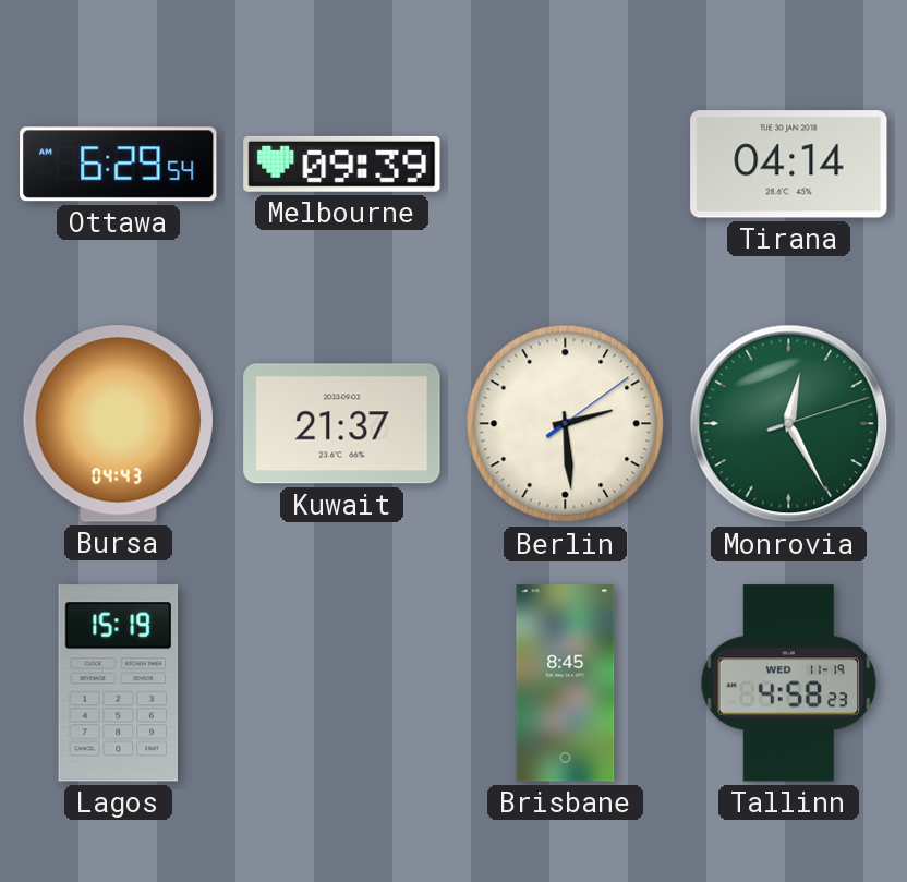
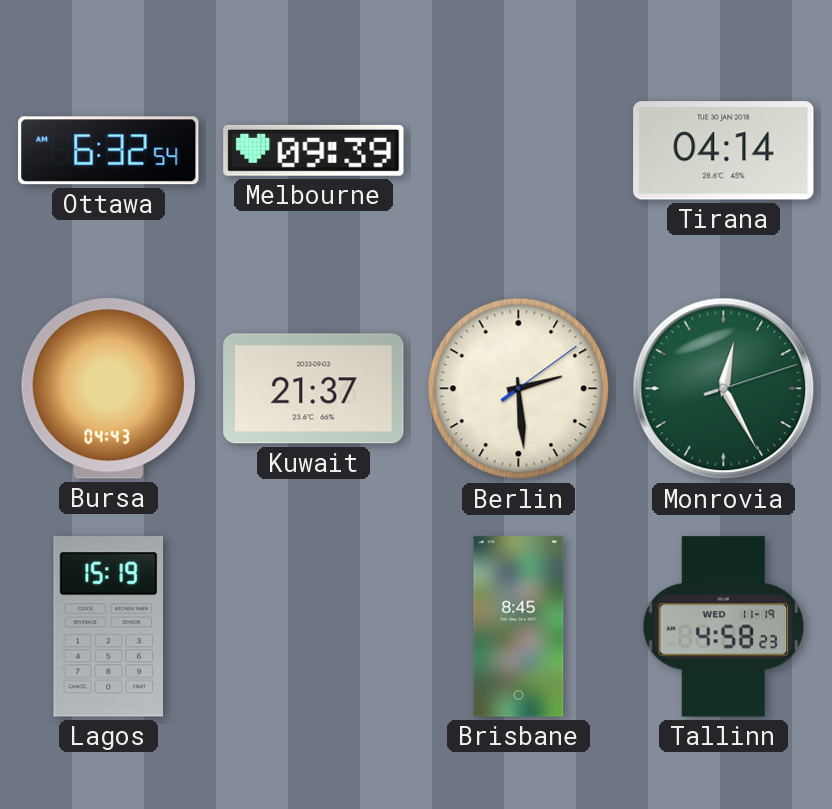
Ottawa: 6:29 -> 6:32
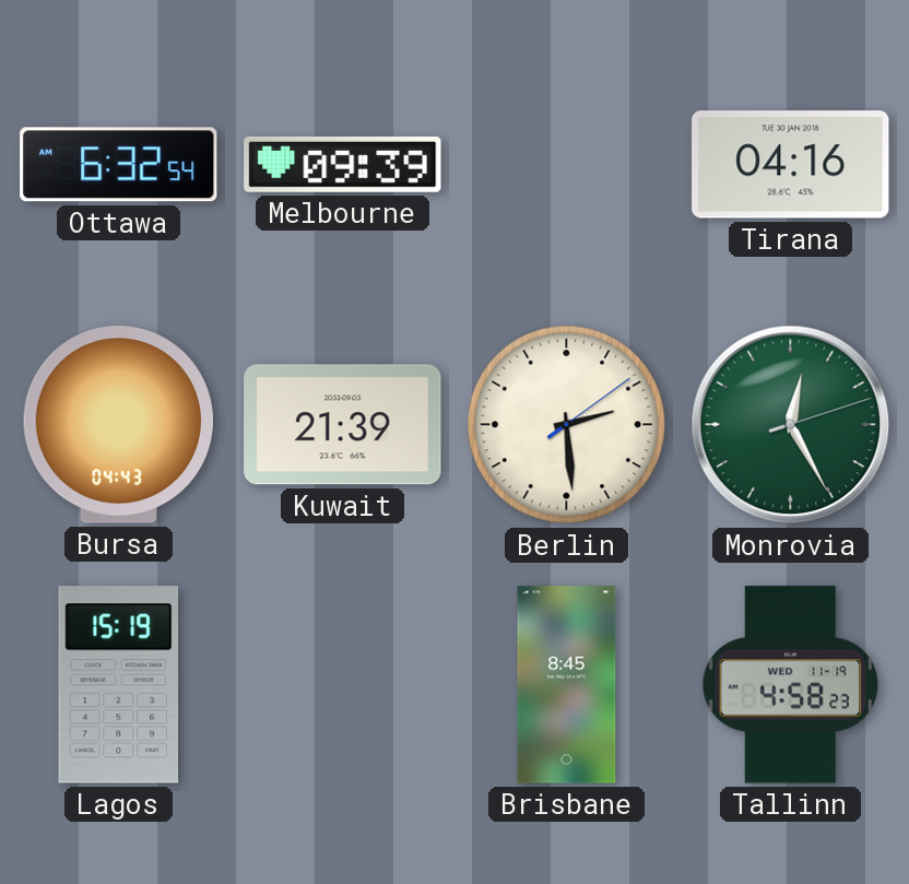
Tirana: 04:14 -> 04:16
Kuwait: 21:37 -> 21:39
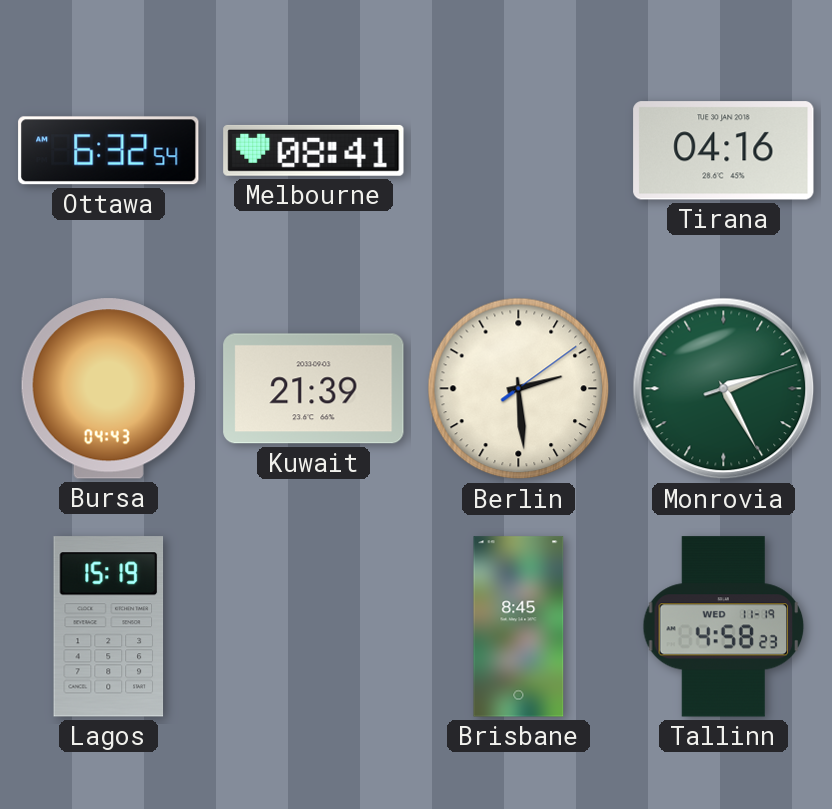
Melbourne: 09:39 -> 08:41
Monrovia: 12:25 -> 2:25
